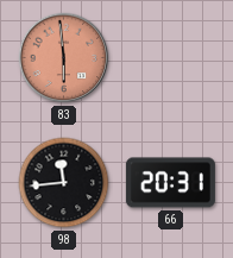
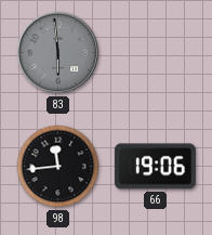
83 dial: salmon -> grey
66: 20:31 -> 19:06
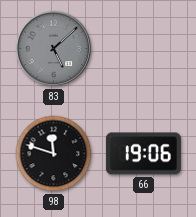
83: 5:59 -> 5:08
98: 11:44 -> 11:48
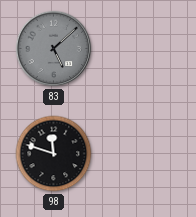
66: 19:06 -> none
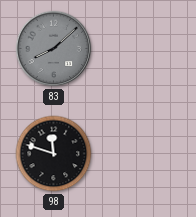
83: 5:08 -> 8:08
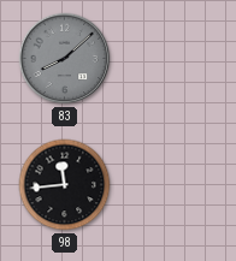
98: 11:48 -> 11:44
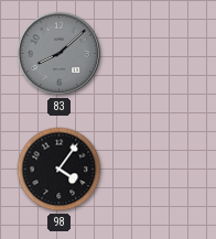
98: 11:44 -> 4:06
